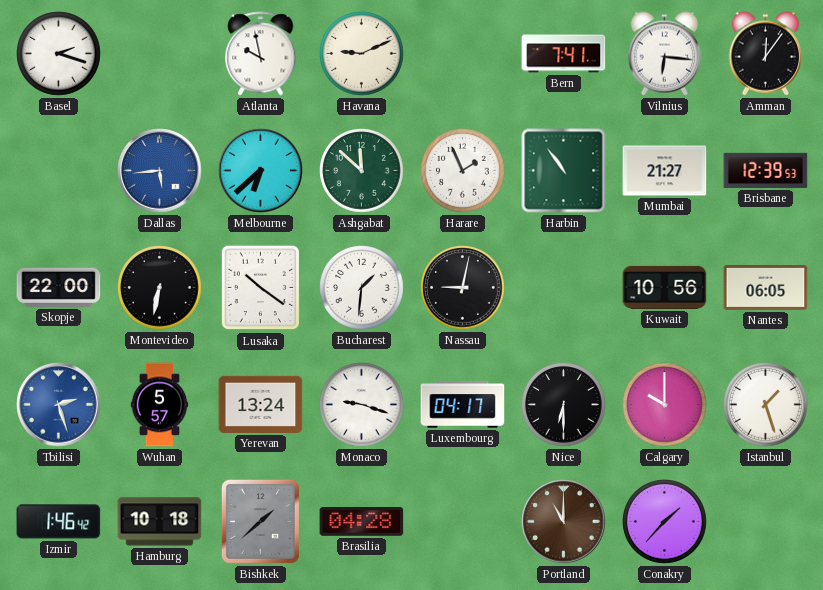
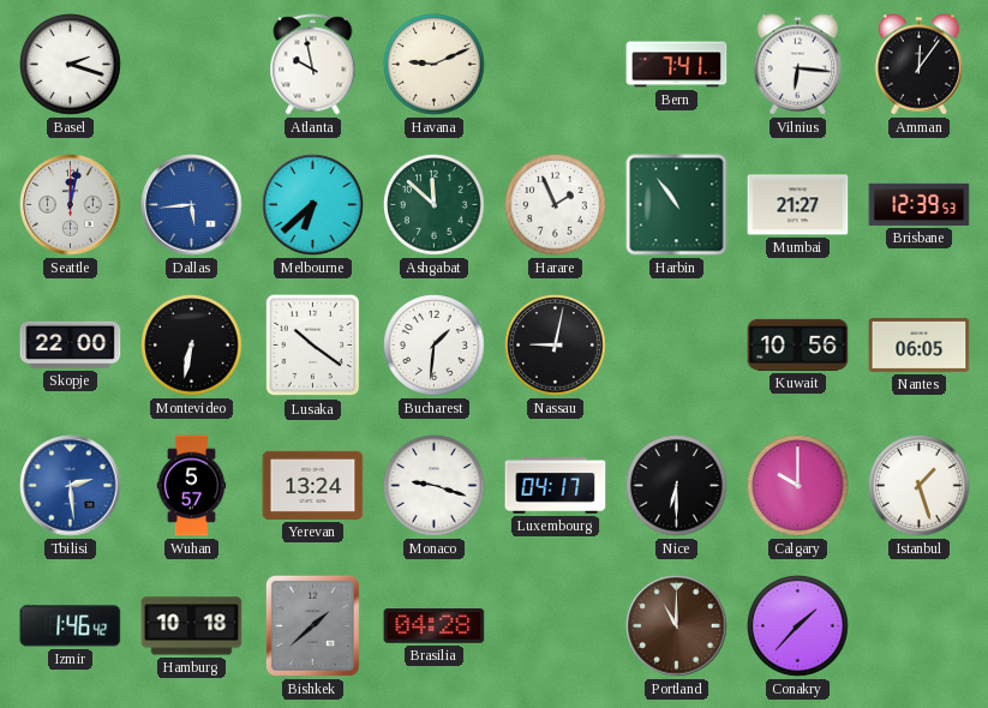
Seattle: none -> 12:02
Tbilisi: 2:27 -> 2:29
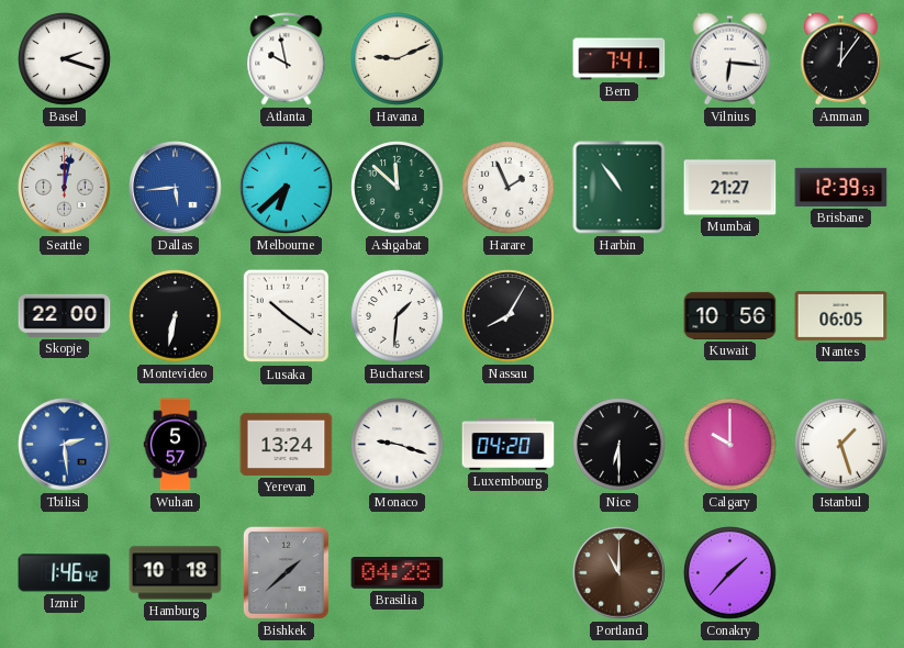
Nassau: 9:02 -> 8:05
Luxembourg: 04:17 -> 04:20
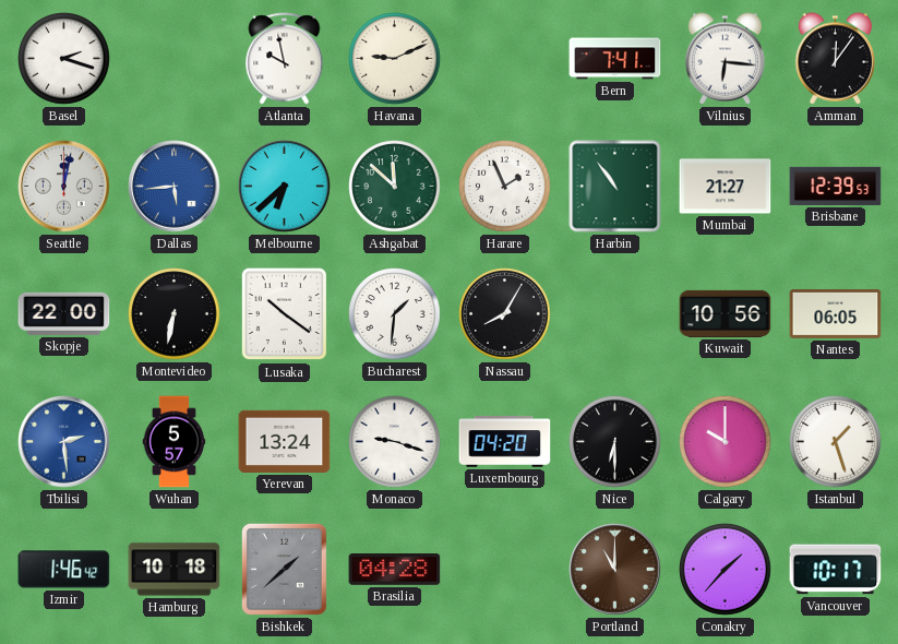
Vancouver: none -> 10:17
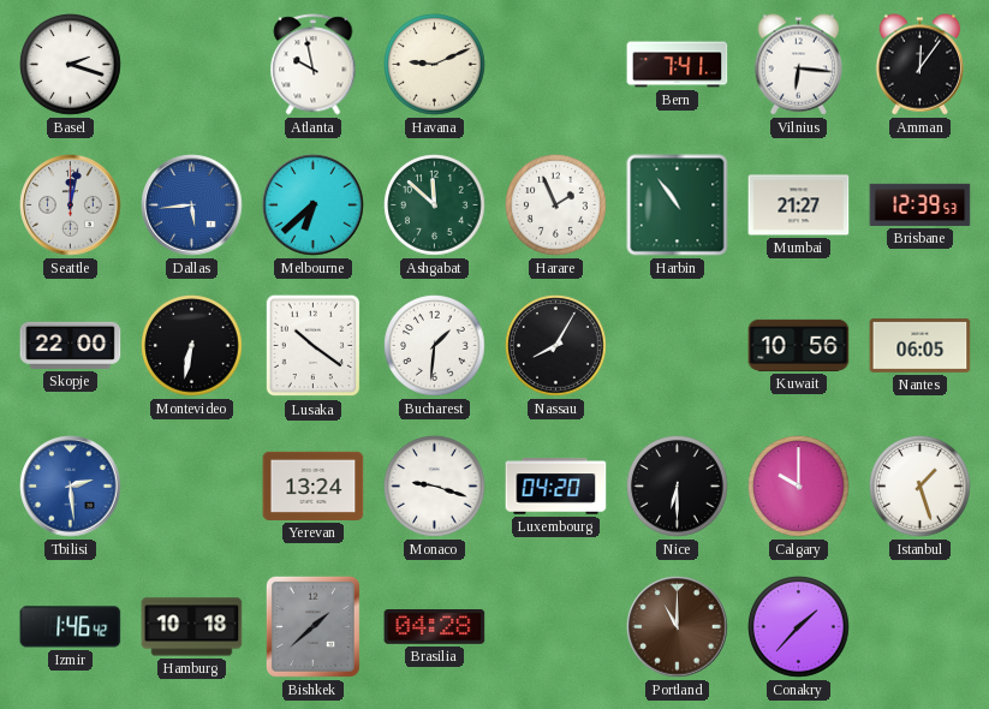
Wuhan: 5:57 -> none
Vancouver: 10:17 -> none
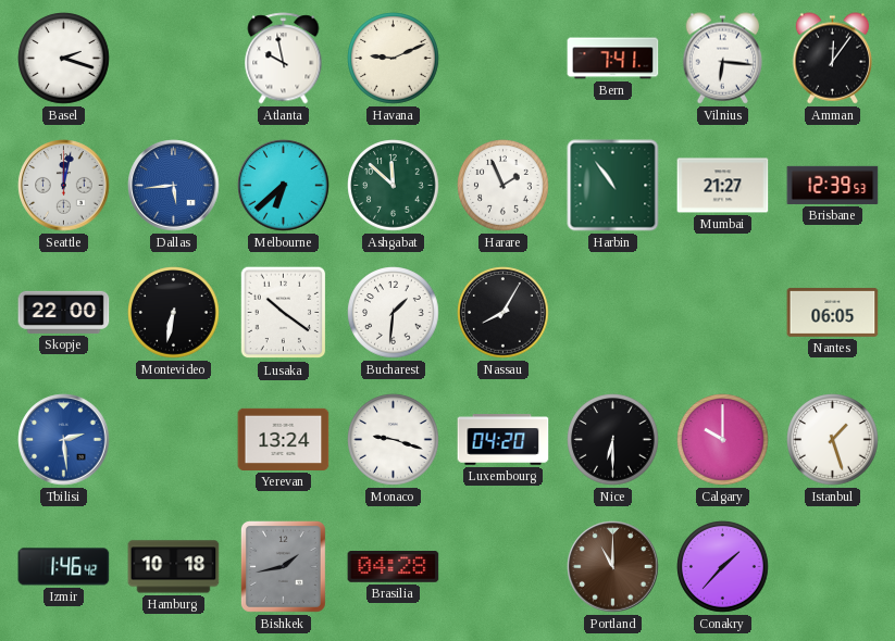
Kuwait: 10:56 -> none
Bishkek: 1:38 -> 1:43
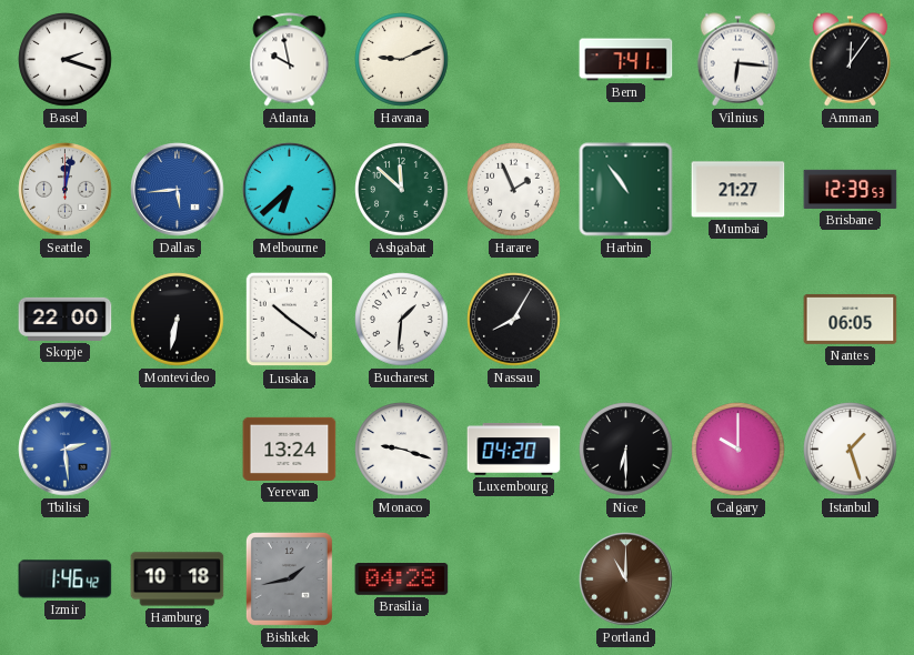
Conakry: 1:37 -> none
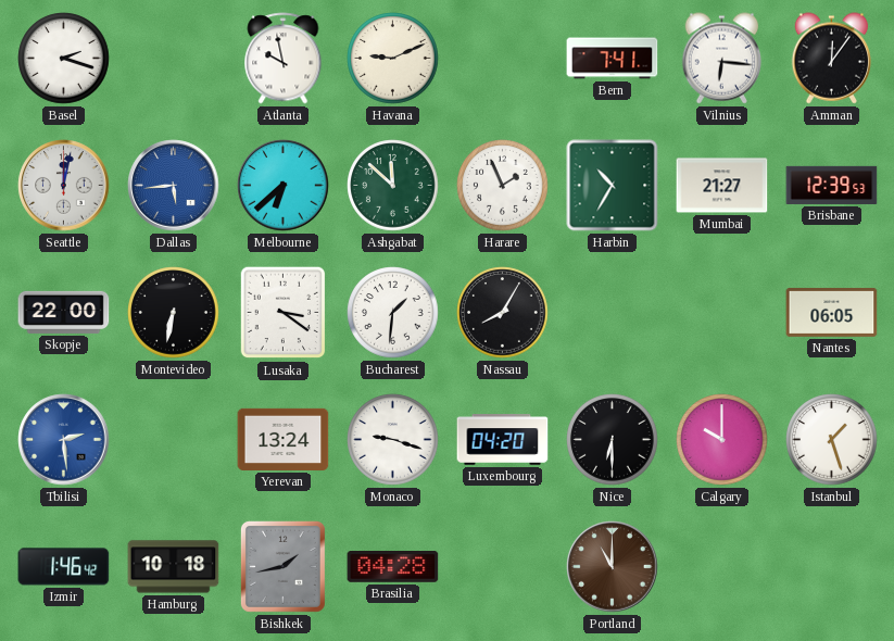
Harbin: 10:54 -> 10:35
Lusaka: 10:21 -> 3:21
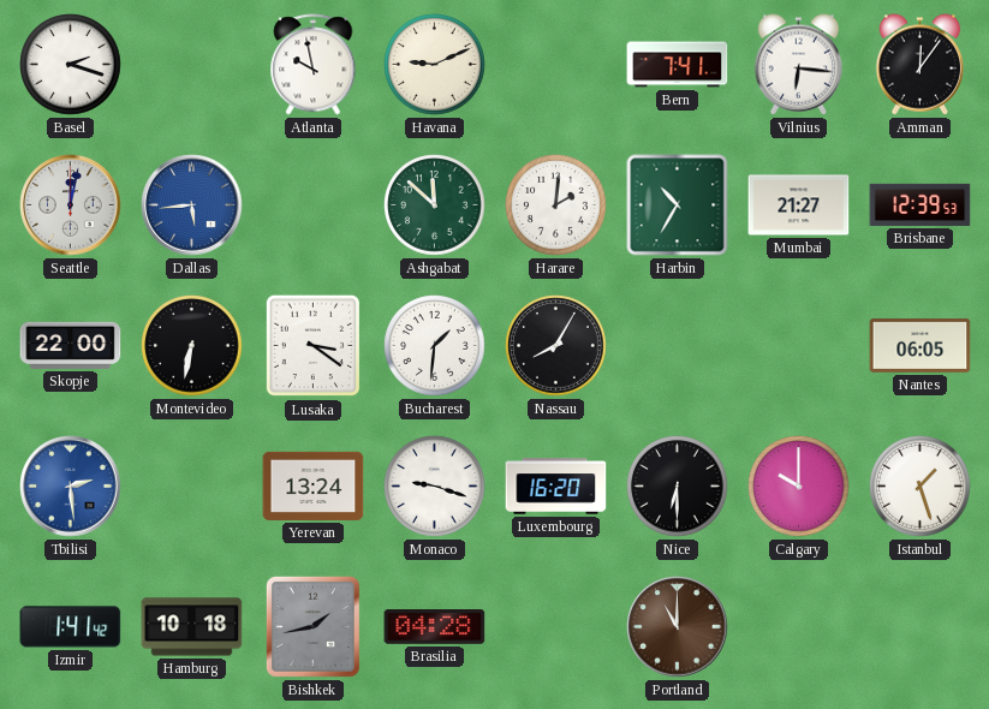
Melbourne: 6:38 -> none
Harare: 1:56 -> 2:01
Luxembourg: 04:20 -> 16:20
Izmir: 1:46 -> 1:41
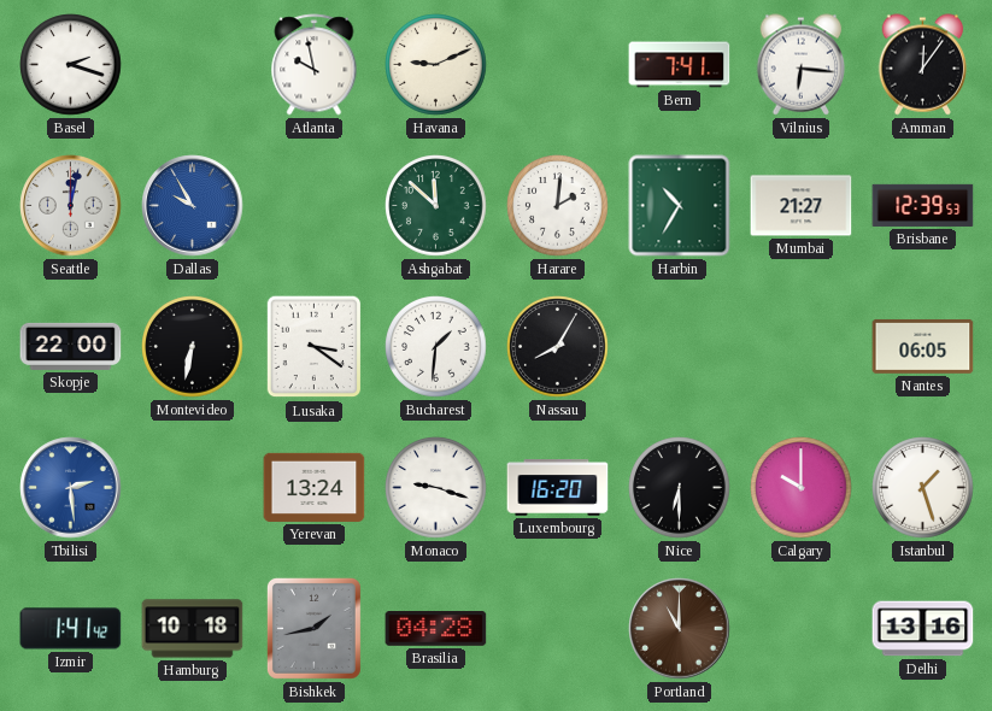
Dallas: 5:44 -> 9:55
Delhi: none -> 13:16
